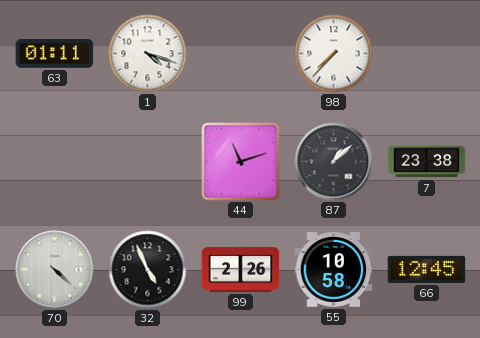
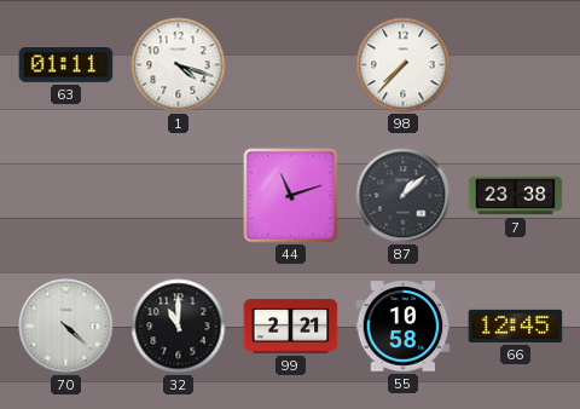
32: 4:56 -> 11:00
99: 2:26 -> 2:21
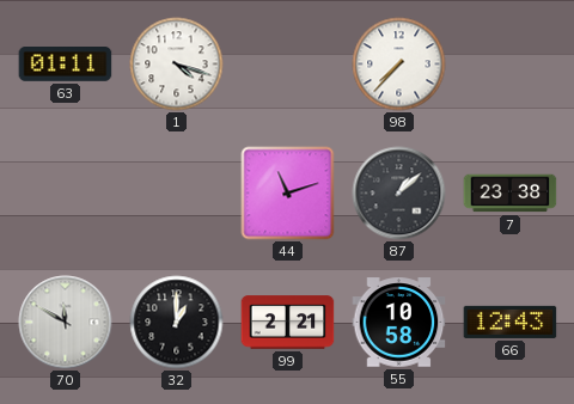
70: 4:22 -> 11:50
32: 11:00 -> 1:00
66: 12:45 -> 12:43
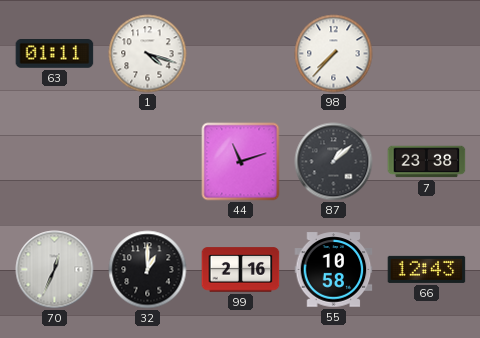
70: 11:50 -> 12:34
99: 2:21 -> 2:16
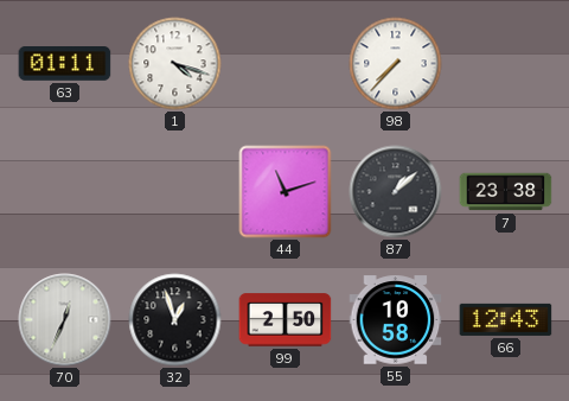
32: 1:00 -> 12:57
99: 2:16 -> 2:50
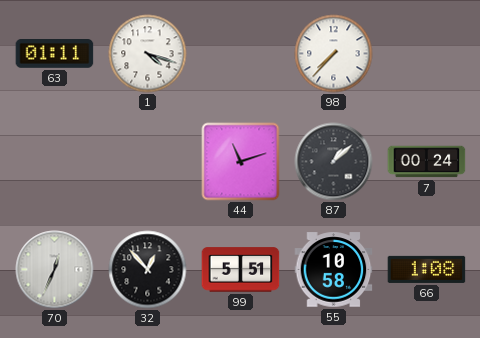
7: 23:38 -> 00:24
32: 12:57 -> 12:53
99: 2:50 -> 5:51
66: 12:43 -> 1:08
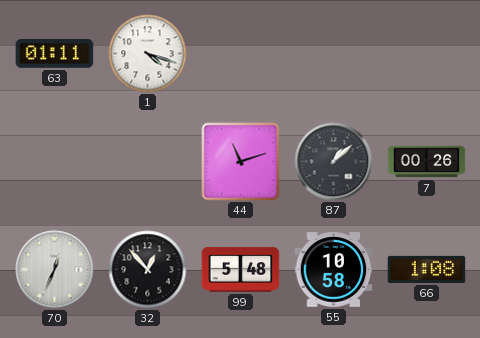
98: 7:37 -> none
7: 00:24 -> 00:26
99: 5:51 -> 5:48
